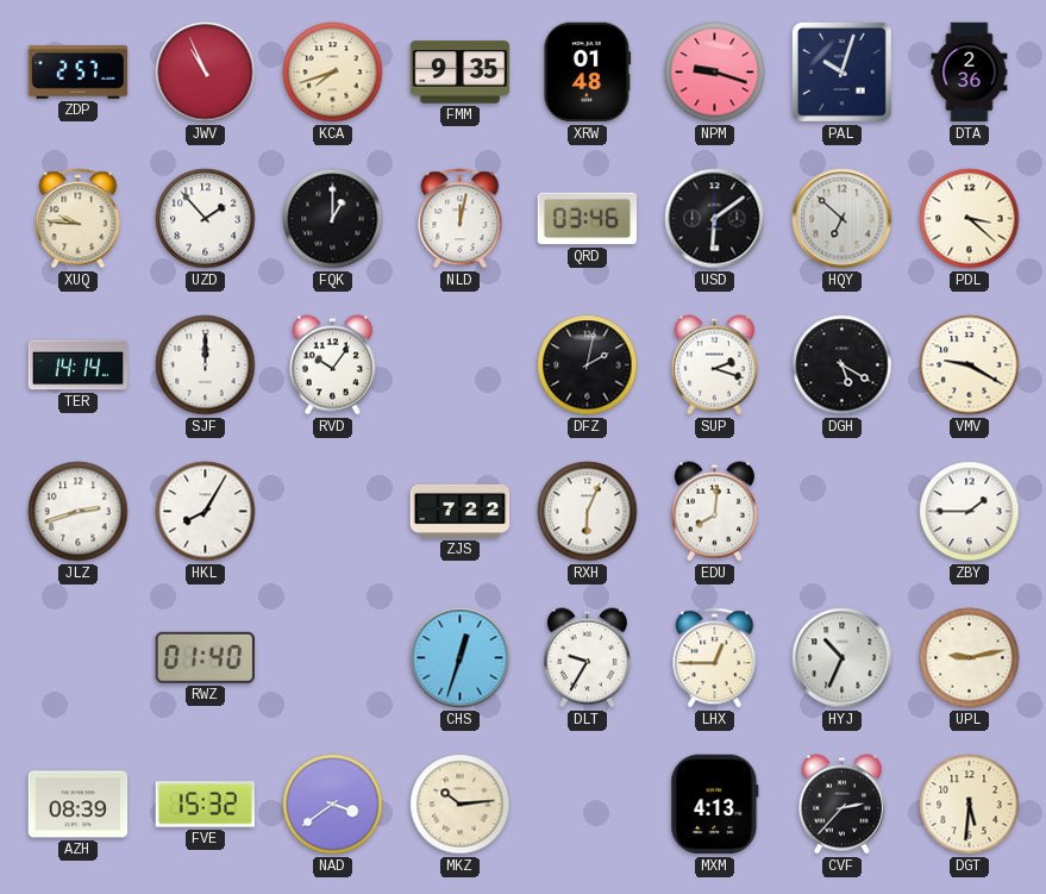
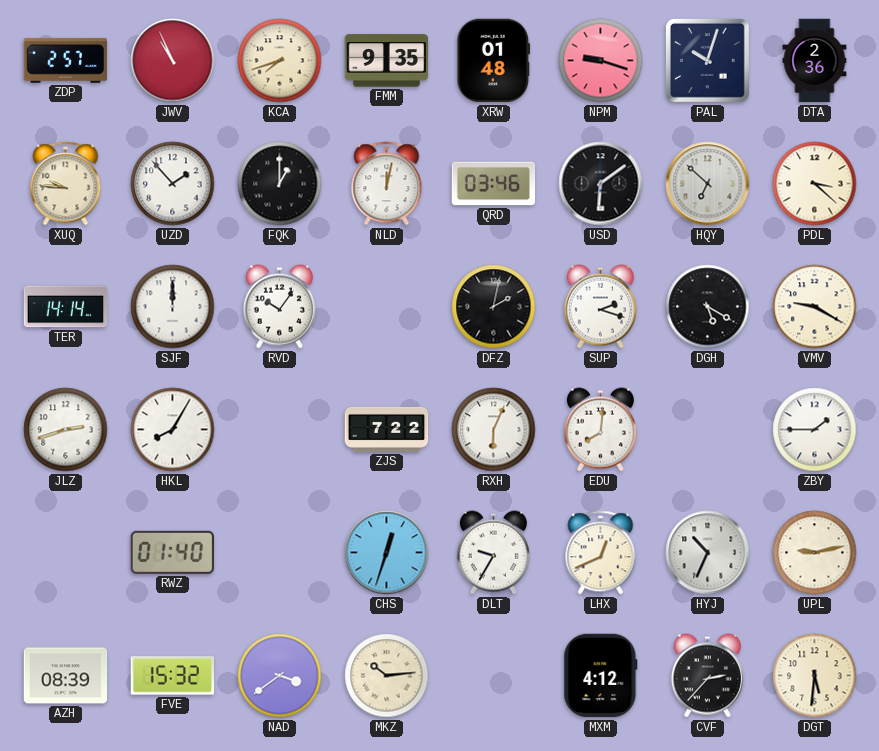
LHX: 12:45 -> 12:41
MXM: 4:13 -> 4:12
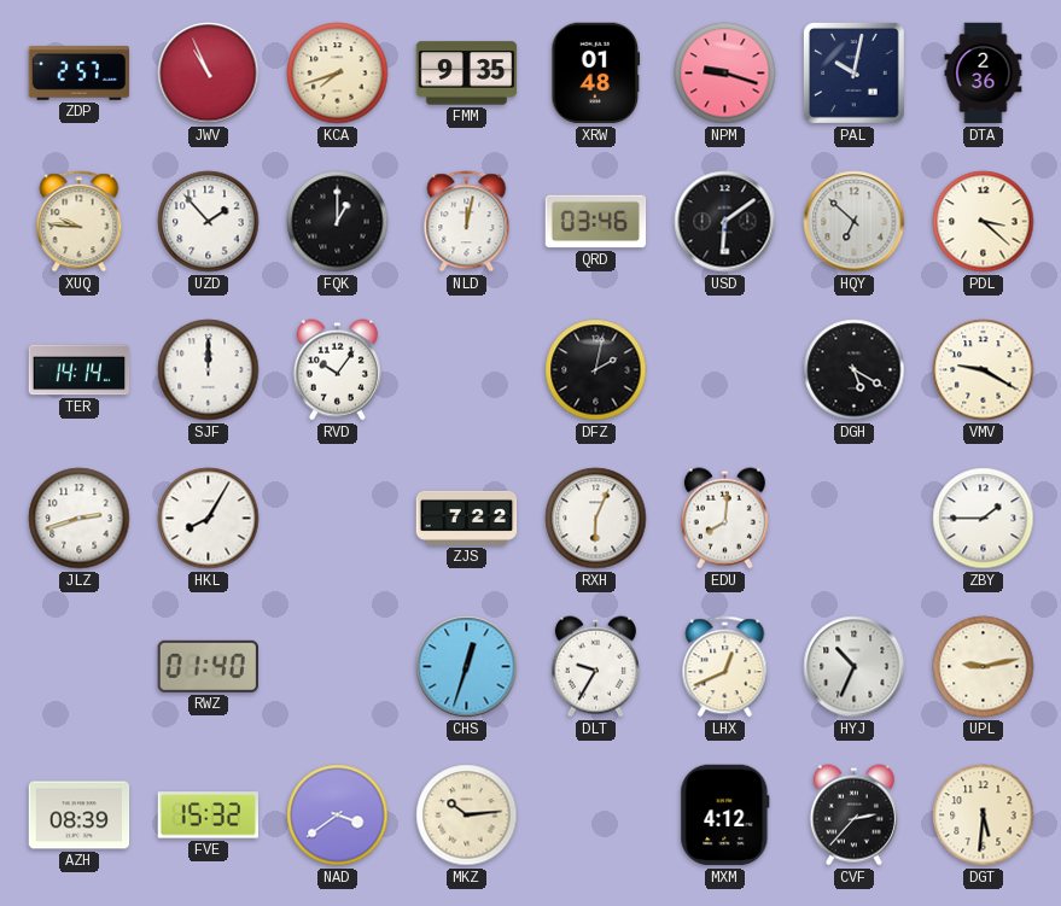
PAL: 10:03 -> 10:02
SUP: 2:18 -> none
